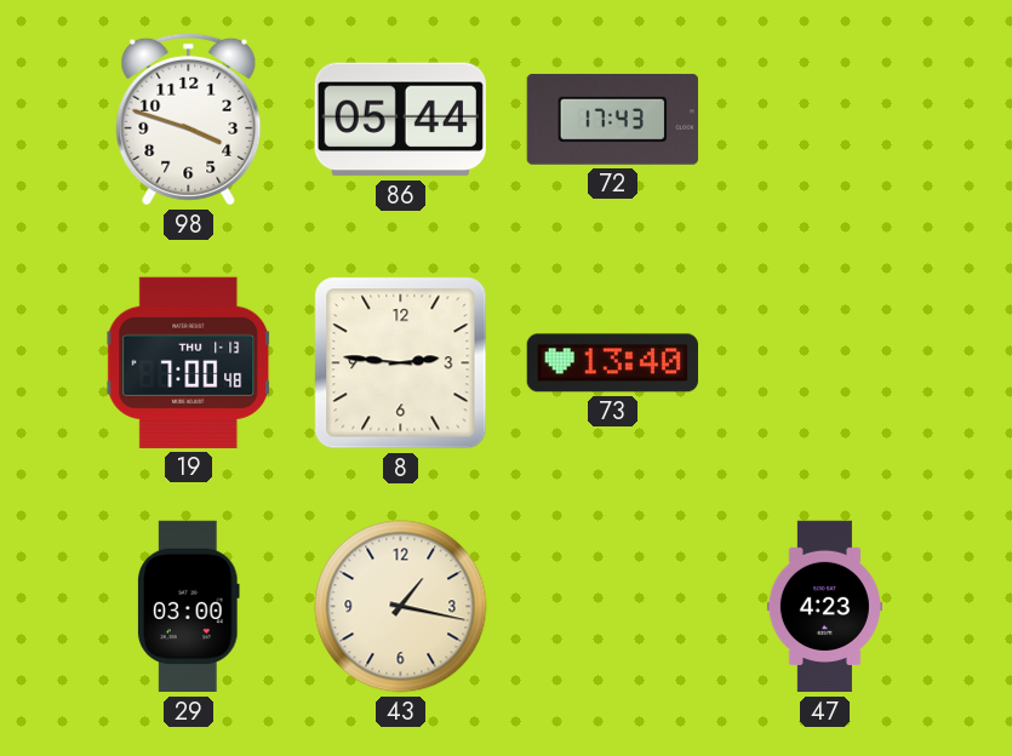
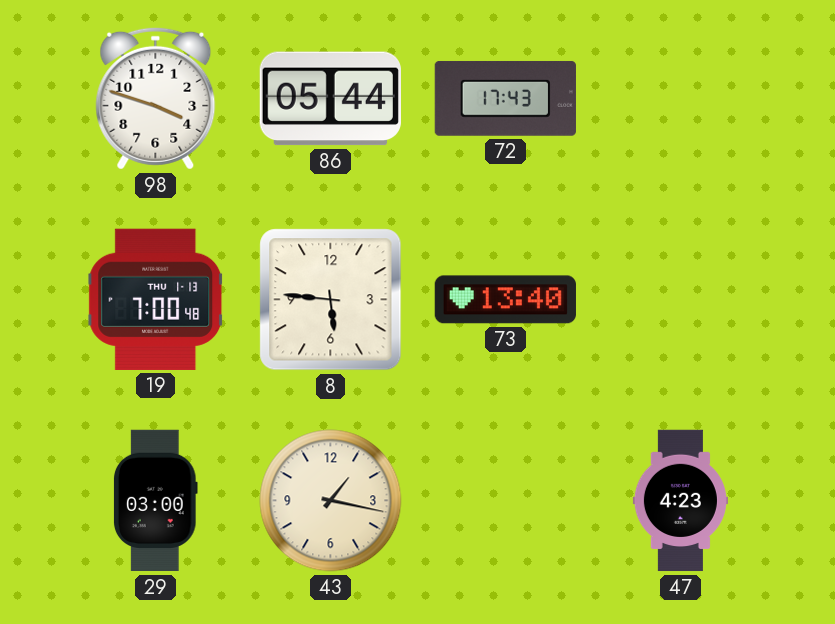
8: 2:46 -> 5:46
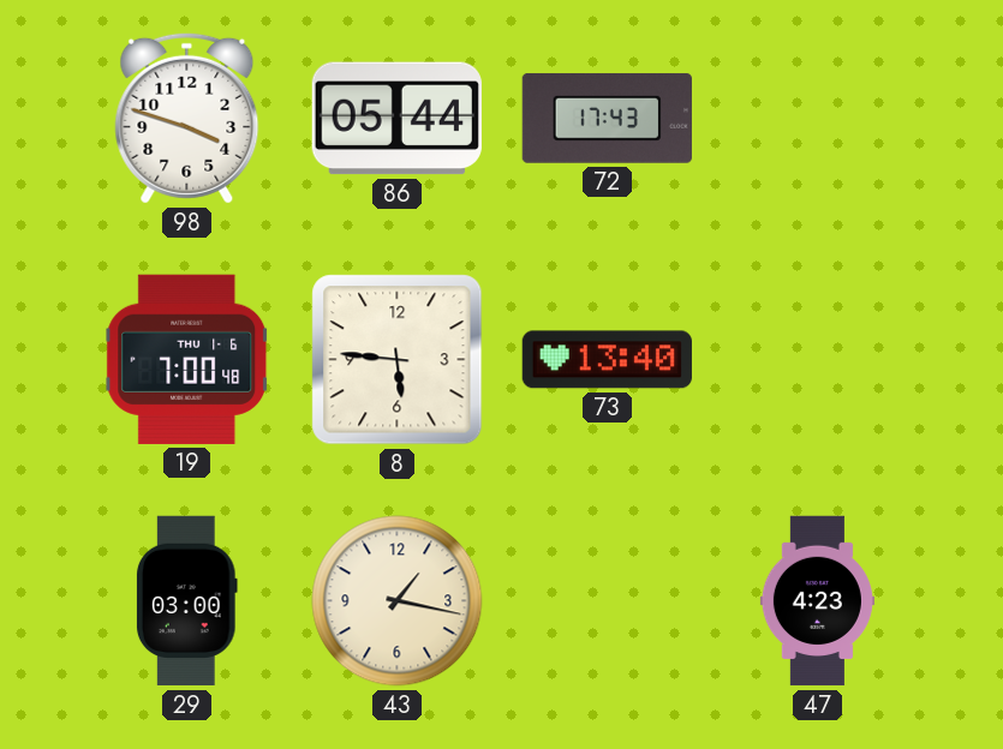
19 date: THU 1-13 -> THU 1-6
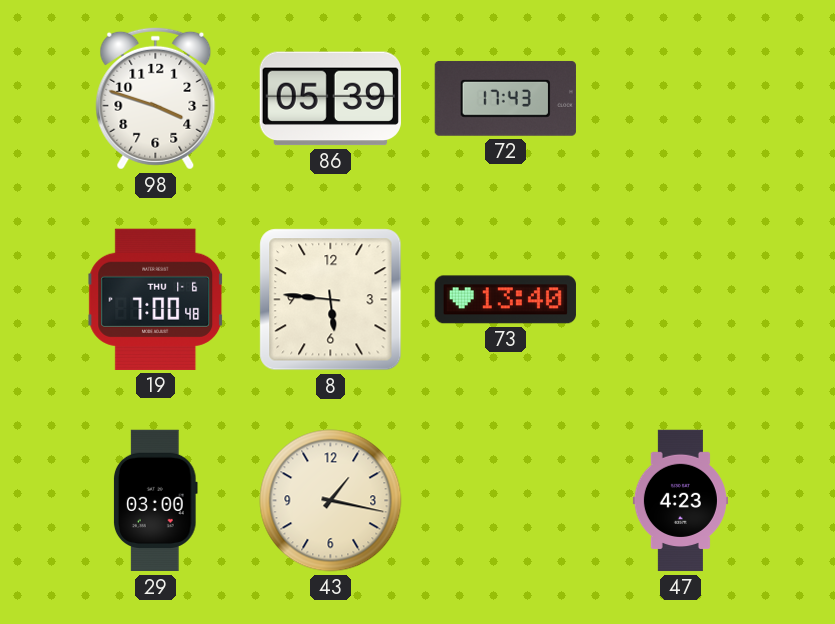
86: 05:44 -> 05:39
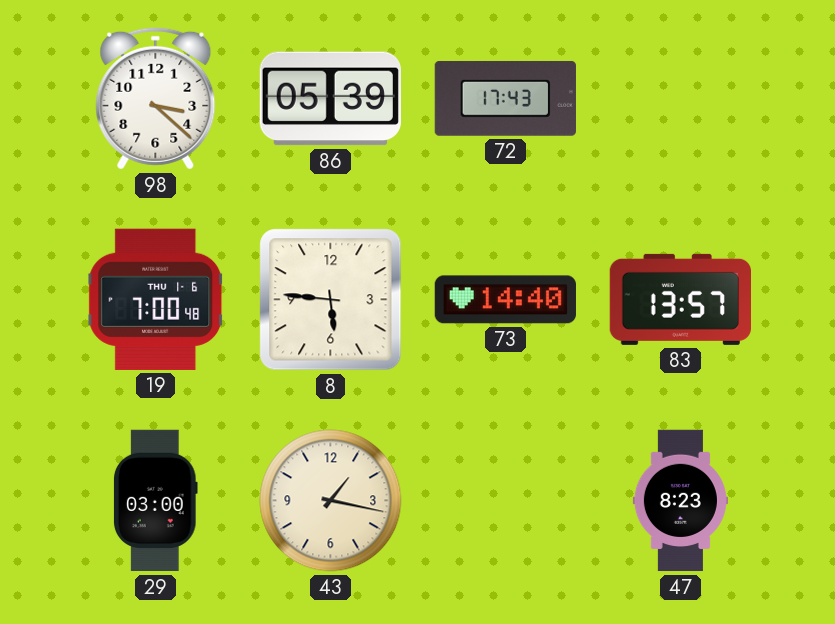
98: 3:48 -> 3:22
73: 13:40 -> 14:40
83: none -> 13:57
47: 4:23 -> 8:23
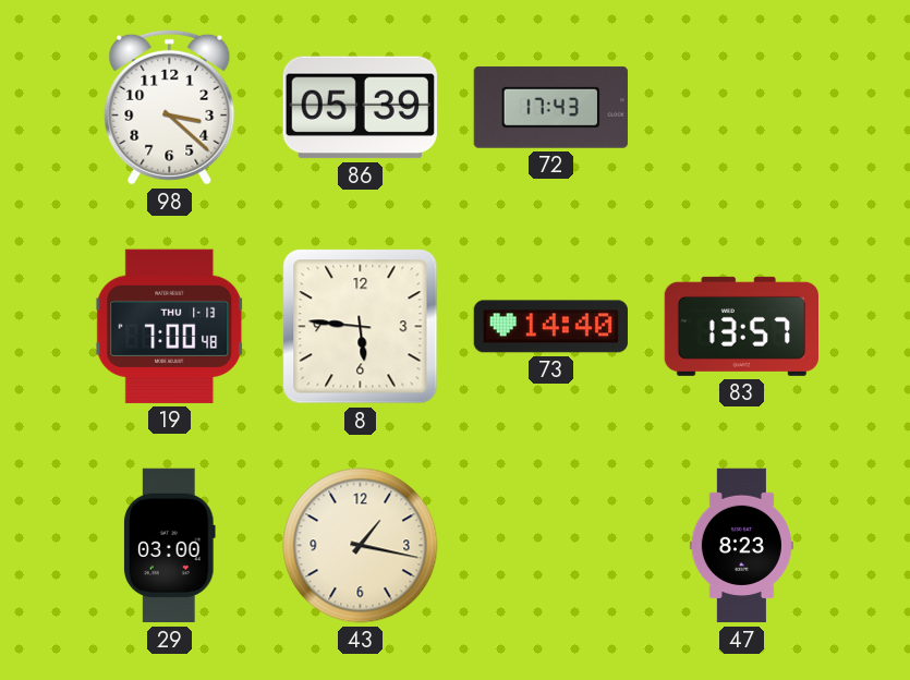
19 date: THU 1-6 -> THU 1-13
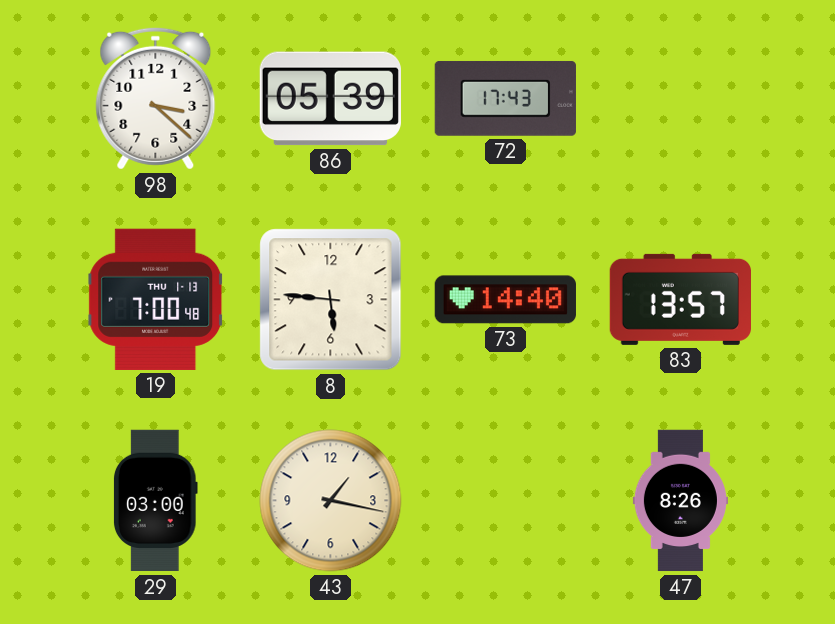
47: 8:23 -> 8:26
